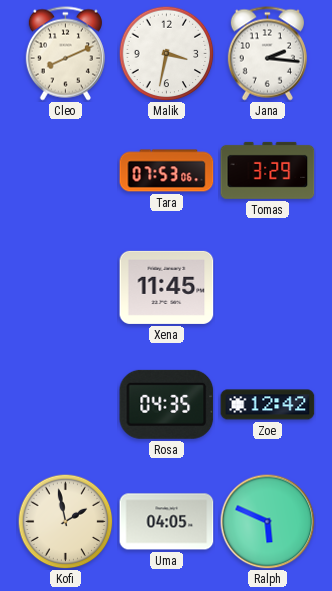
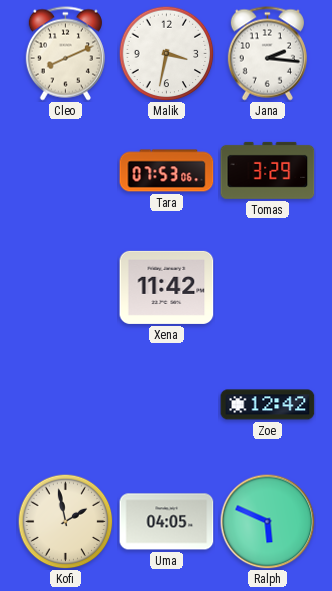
Xena: 11:45 -> 11:42
Rosa: 04:35 -> none
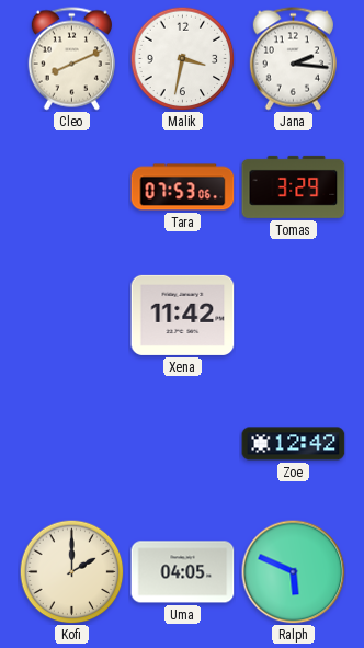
Kofi: 1:58 -> 2:00
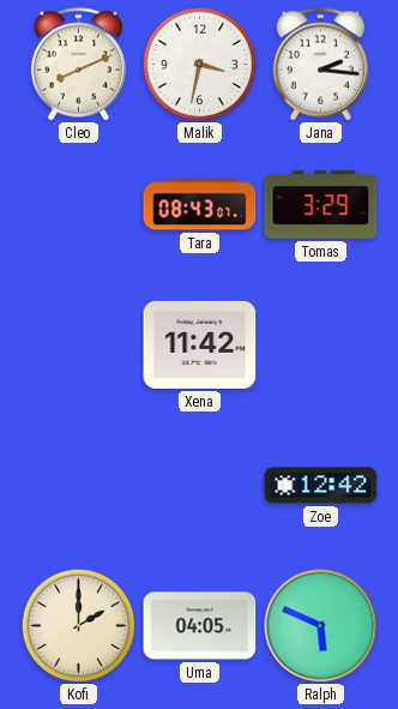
Tara: 07:53 -> 08:43
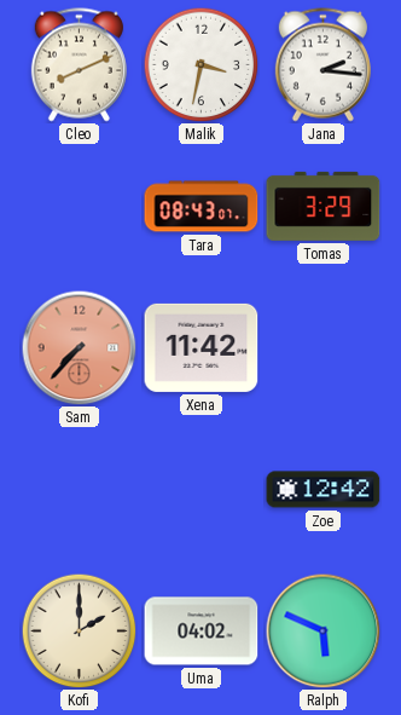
Sam: none -> 7:37
Uma: 04:05 -> 04:02
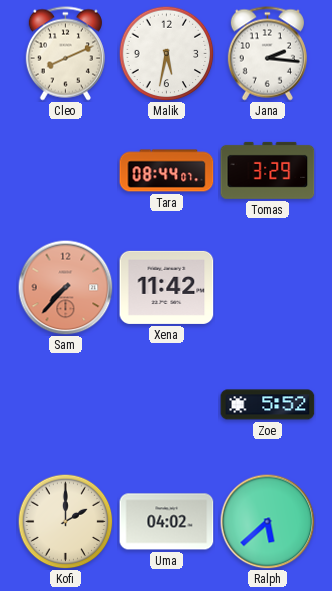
Malik: 3:32 -> 5:32
Tara: 08:43 -> 08:44
Zoe: 12:42 -> 5:52
Ralph: 5:49 -> 5:38
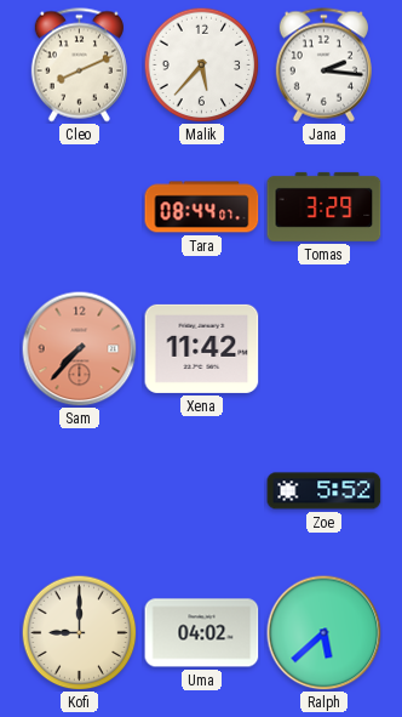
Malik: 5:32 -> 5:37
Kofi: 2:00 -> 9:00
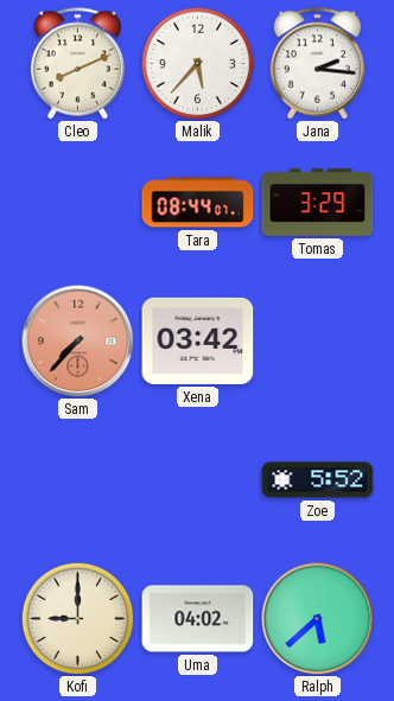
Xena: 11:42 -> 03:42
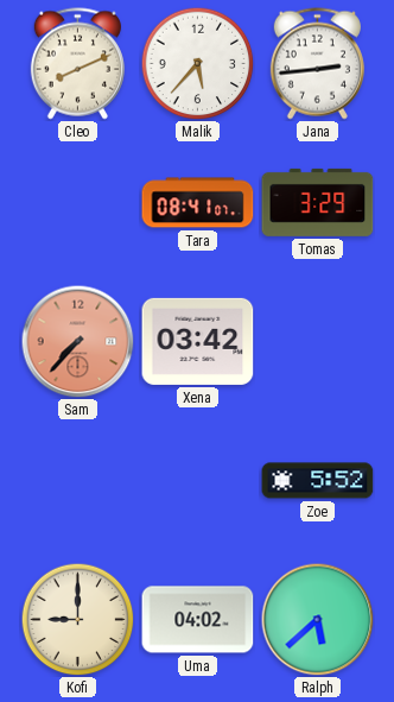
Jana: 2:16 -> 2:44
Tara: 08:44 -> 08:41
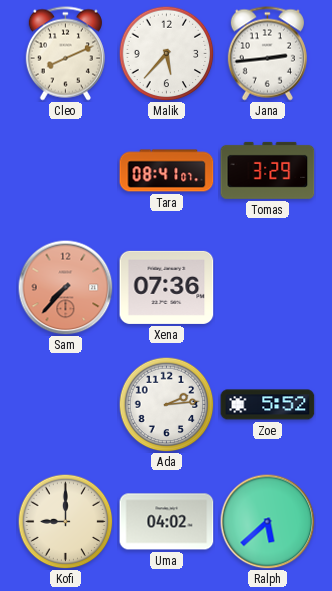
Xena: 03:42 -> 07:36
Ada: none -> 2:14
